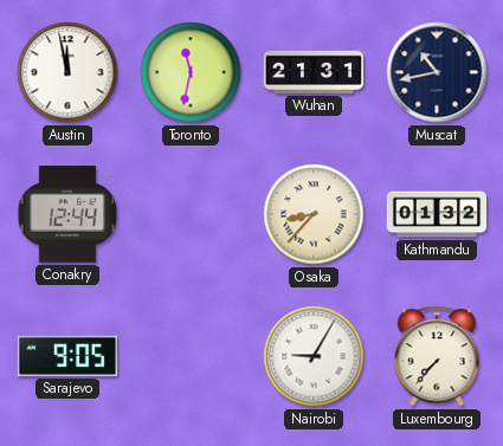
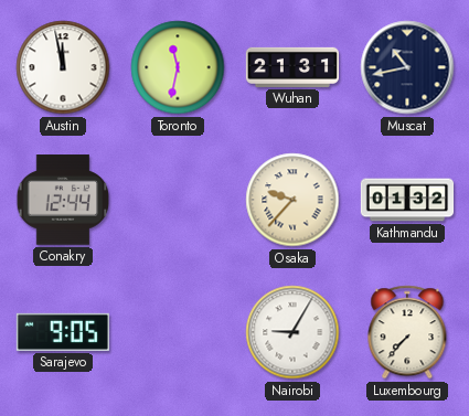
Osaka: 8:37 -> 9:37
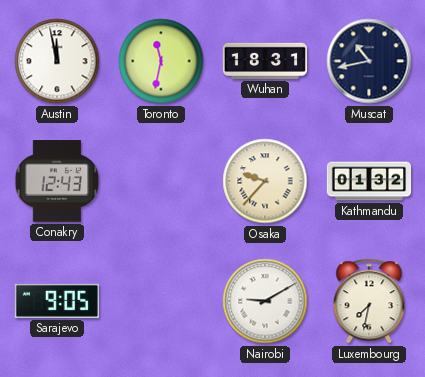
Wuhan: 21:31 -> 18:31
Conakry: 12:44 -> 12:43
Nairobi: 9:05 -> 9:10
Luxembourg: 7:37 -> 7:32
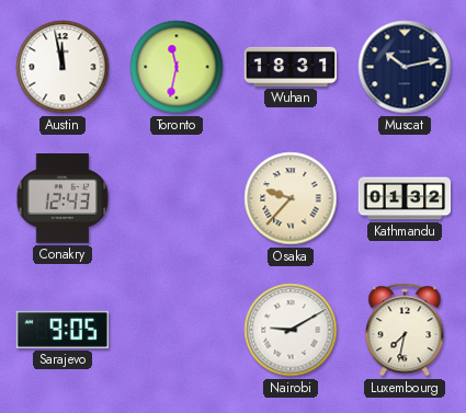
Muscat: 10:43 -> 10:13
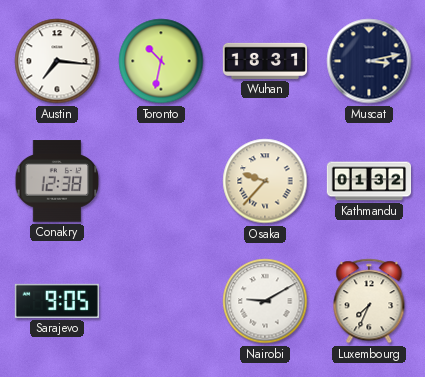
Austin: 11:58 -> 7:16
Toronto: 11:32 -> 10:32
Muscat: 10:13 -> 3:13
Conakry: 12:43 -> 12:38
Luxembourg: 7:32 -> 7:34
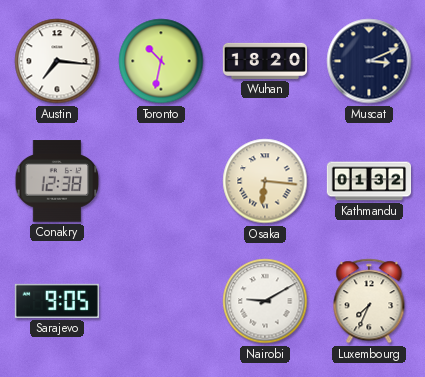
Wuhan: 18:31 -> 18:20
Muscat: 3:13 -> 3:11
Osaka: 9:37 -> 6:16
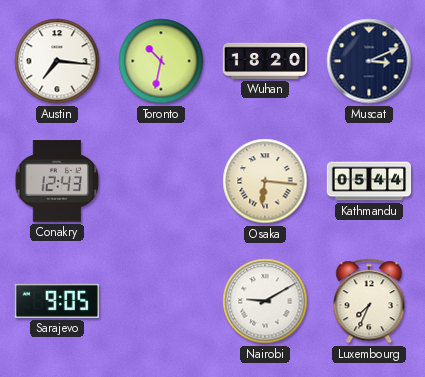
Conakry: 12:38 -> 12:43
Kathmandu: 01:32 -> 05:44
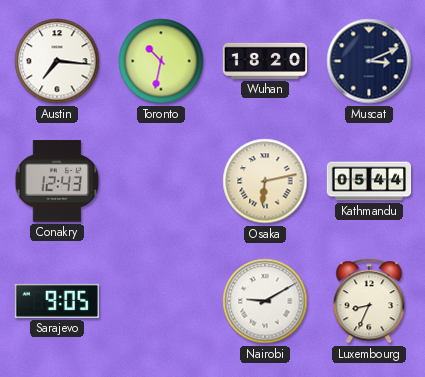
Osaka: 6:16 -> 6:13
Luxembourg: 7:34 -> 8:34
